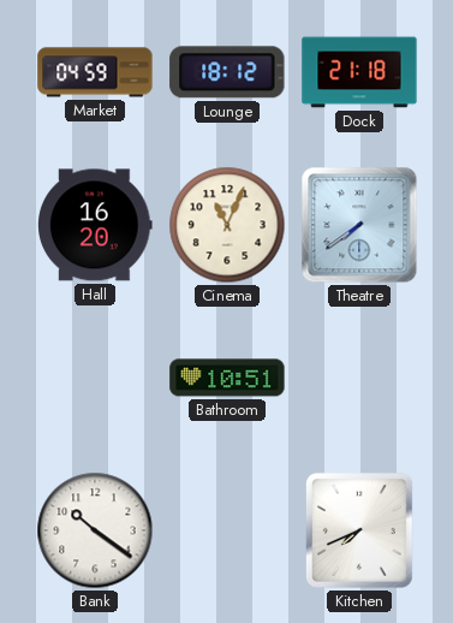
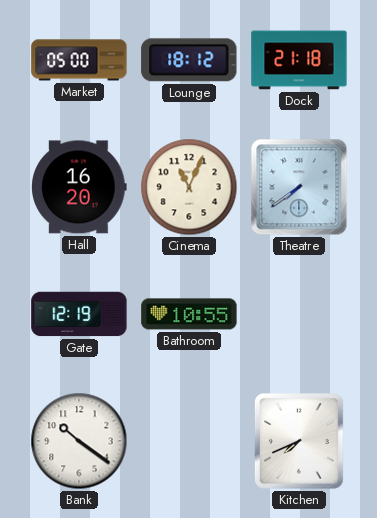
Market: 04:59 -> 05:00
Gate: none -> 12:19
Bathroom: 10:51 -> 10:55
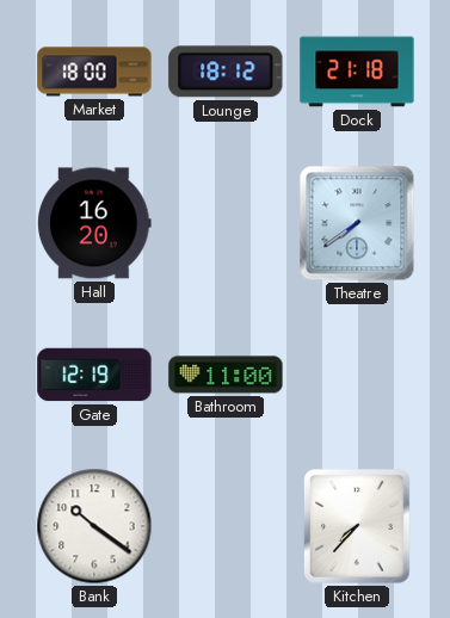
Market: 05:00 -> 18:00
Cinema: 11:04 -> none
Bathroom: 10:55 -> 11:00
Kitchen: 7:41 -> 7:37
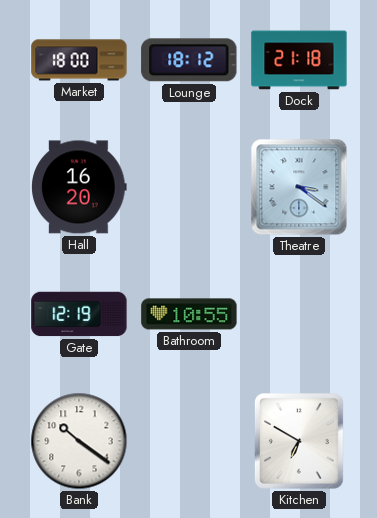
Theatre: 7:39 -> 3:21
Bathroom: 11:00 -> 10:55
Kitchen: 7:37 -> 6:50
